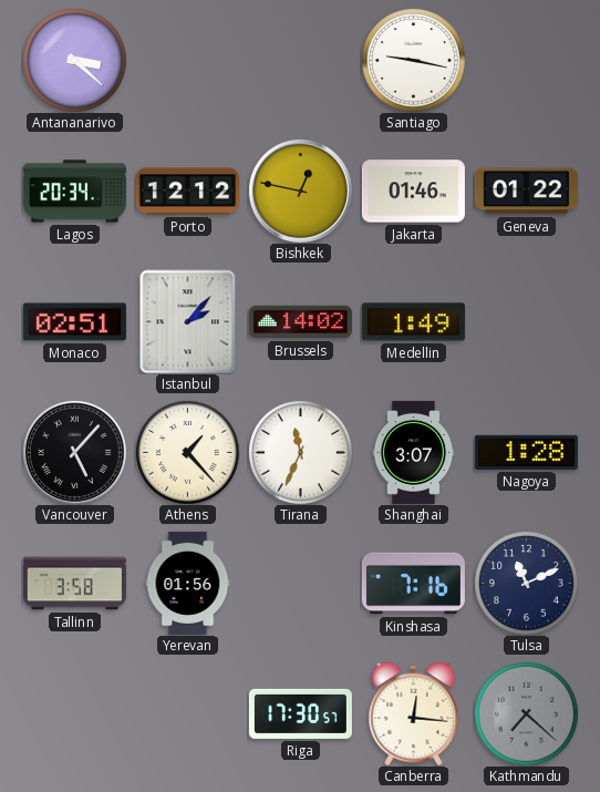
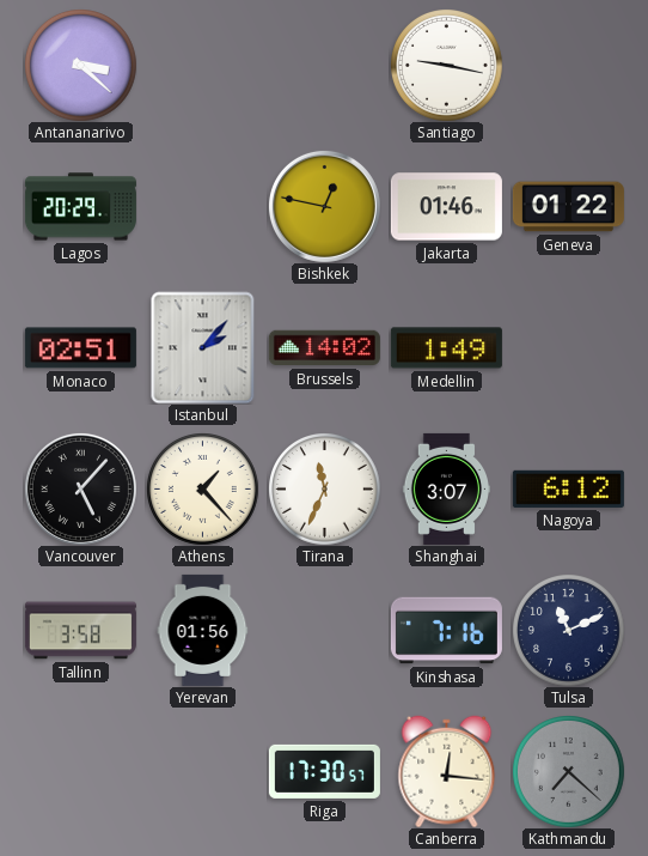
Lagos: 20:34 -> 20:29
Porto: 12:12 -> none
Nagoya: 1:28 -> 6:12
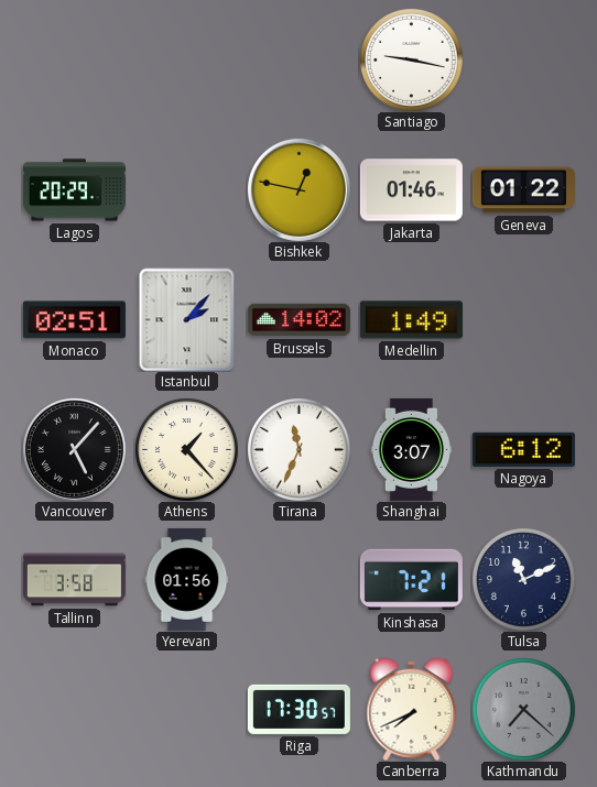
Antananarivo: 3:22 -> none
Kinshasa: 7:16 -> 7:21
Canberra: 12:16 -> 7:41
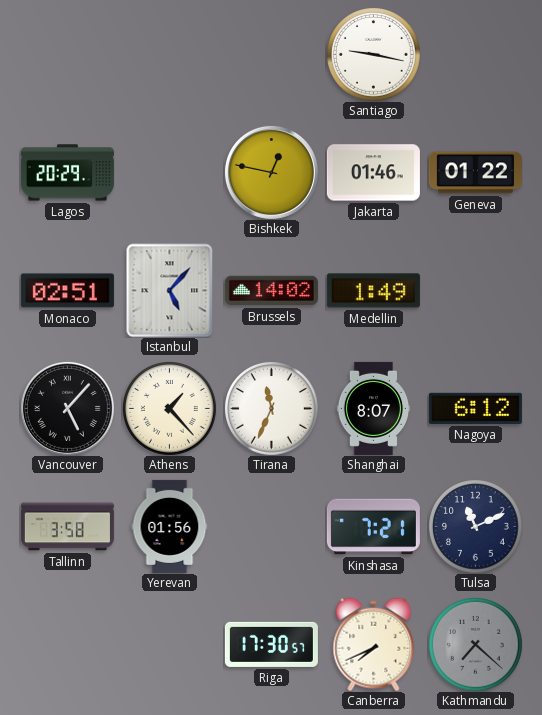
Istanbul: 2:07 -> 5:07
Shanghai: 3:07 -> 8:07
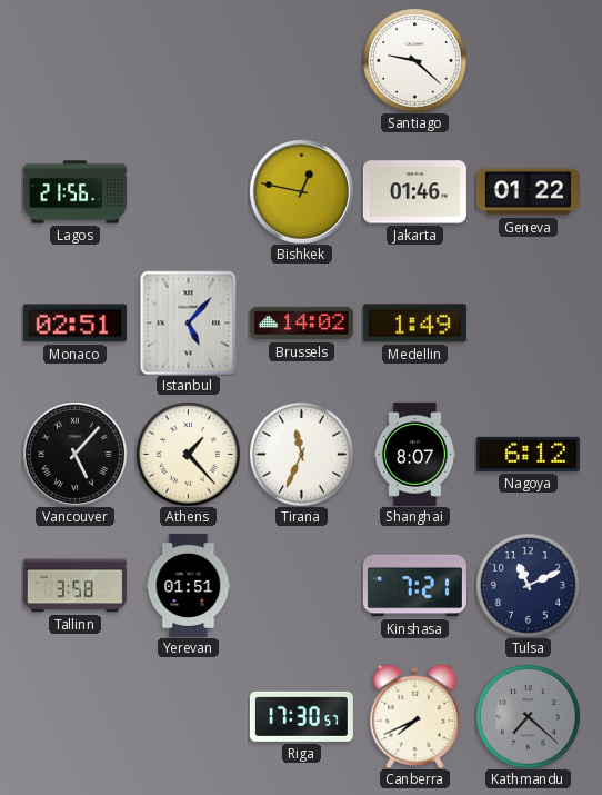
Santiago: 9:17 -> 9:22
Lagos: 20:29 -> 21:56
Yerevan: 01:56 -> 01:51
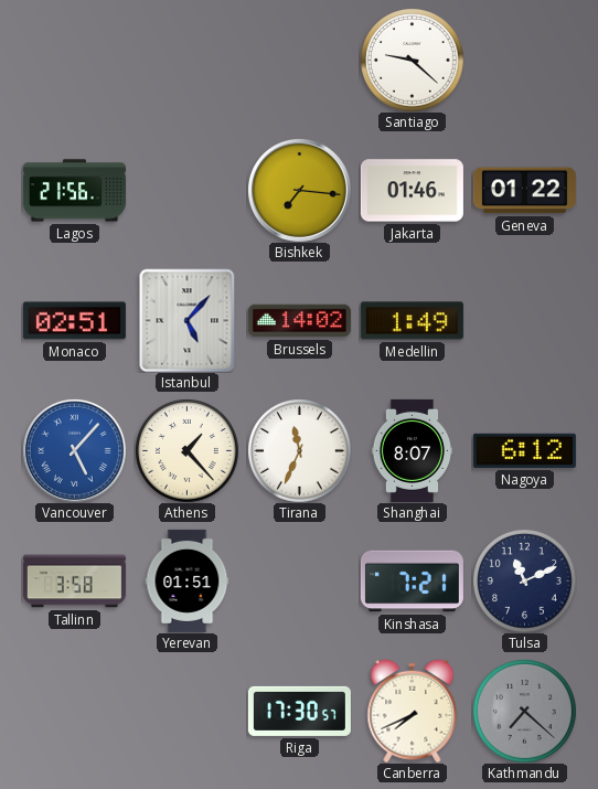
Bishkek: 12:47 -> 7:16
Vancouver dial: black -> blue
